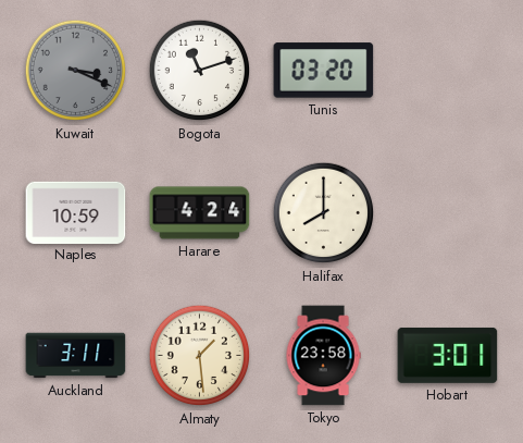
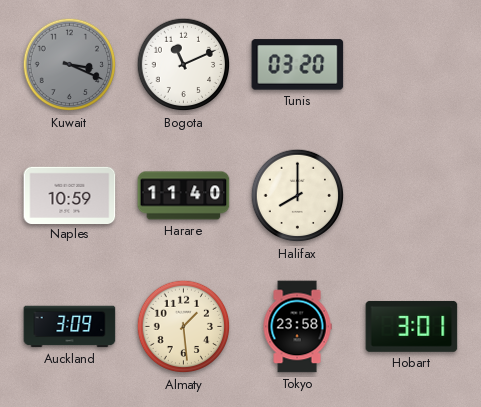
Bogota: 11:12 -> 11:11
Harare: 4:24 -> 11:40
Auckland: 3:11 -> 3:09
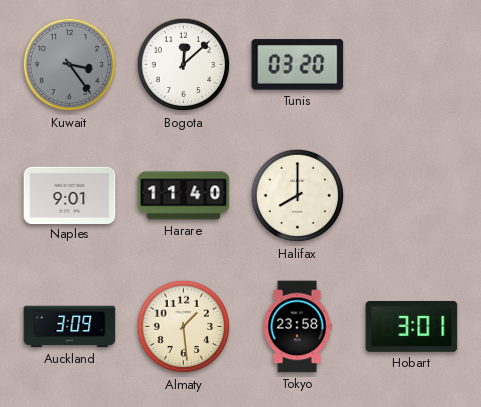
Kuwait: 3:19 -> 3:24
Bogota: 11:11 -> 12:08
Naples: 10:59 -> 9:01
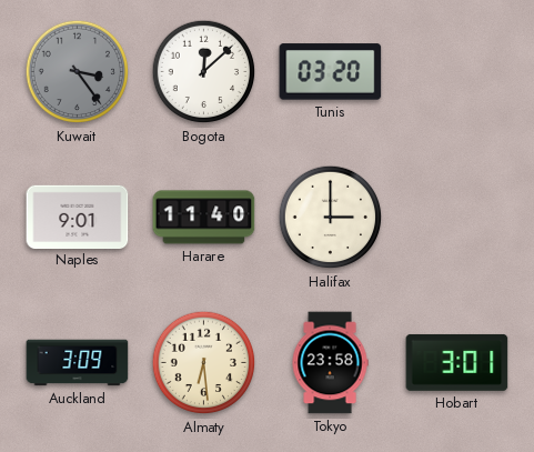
Halifax: 8:00 -> 3:00
Almaty: 1:29 -> 6:29
